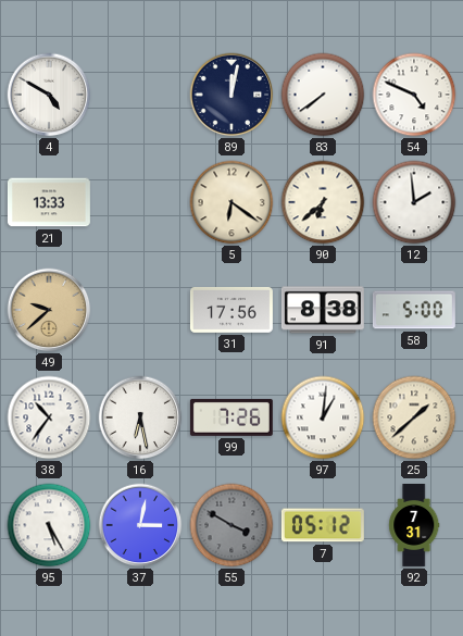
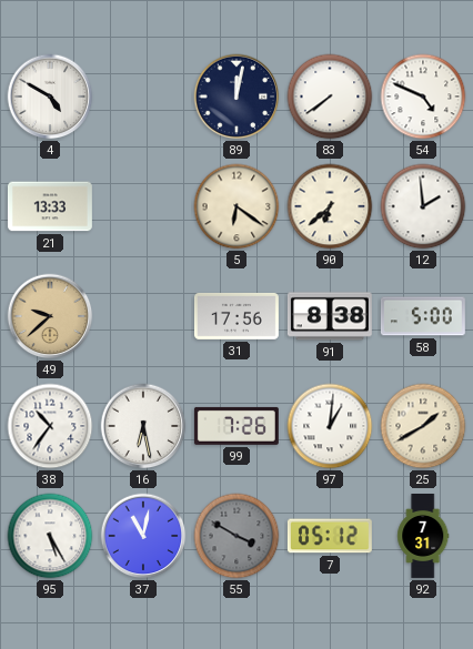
25: 1:38 -> 1:40
37: 3:02 -> 11:02
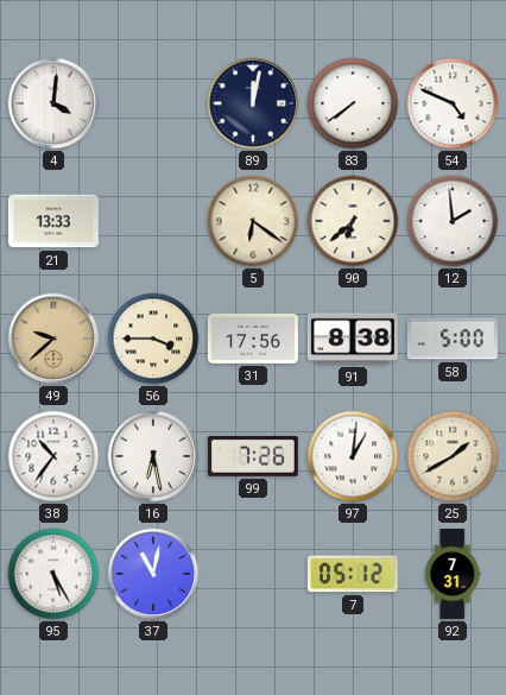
4: 4:50 -> 4:01
56: none -> 3:45
55: 3:50 -> none
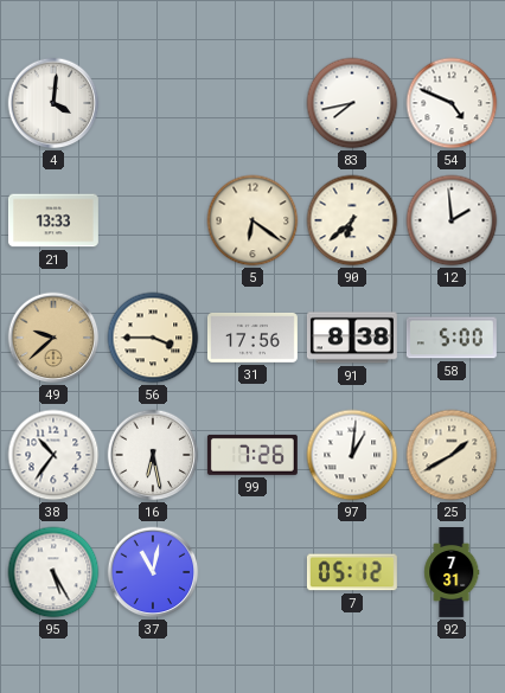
89: 12:02 -> none
83: 7:39 -> 7:43
